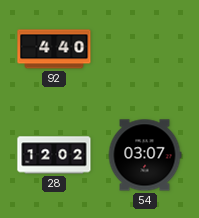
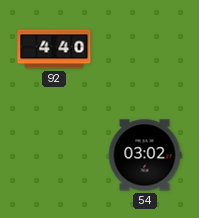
28: 12:02 -> none
54: 03:07 -> 03:02
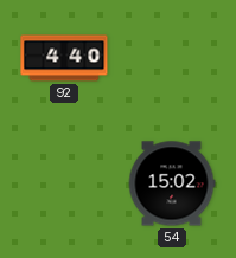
54: 03:02 -> 15:02
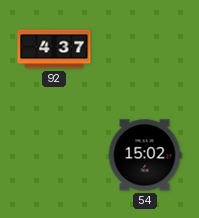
92: 4:40 -> 4:37
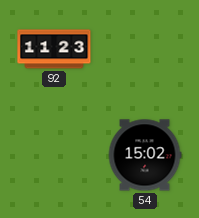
92: 4:37 -> 11:23
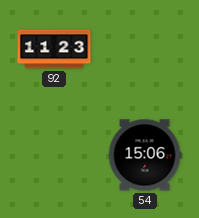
54: 15:02 -> 15:06
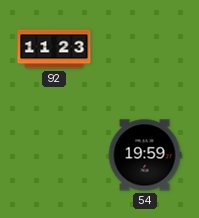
54: 15:06 -> 19:59
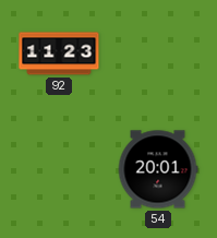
54: 19:59 -> 20:01
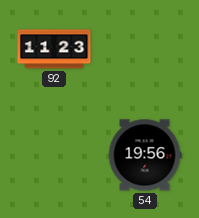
54: 20:01 -> 19:56
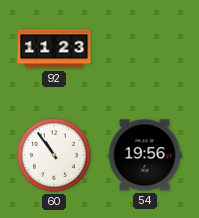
60: none -> 10:54
